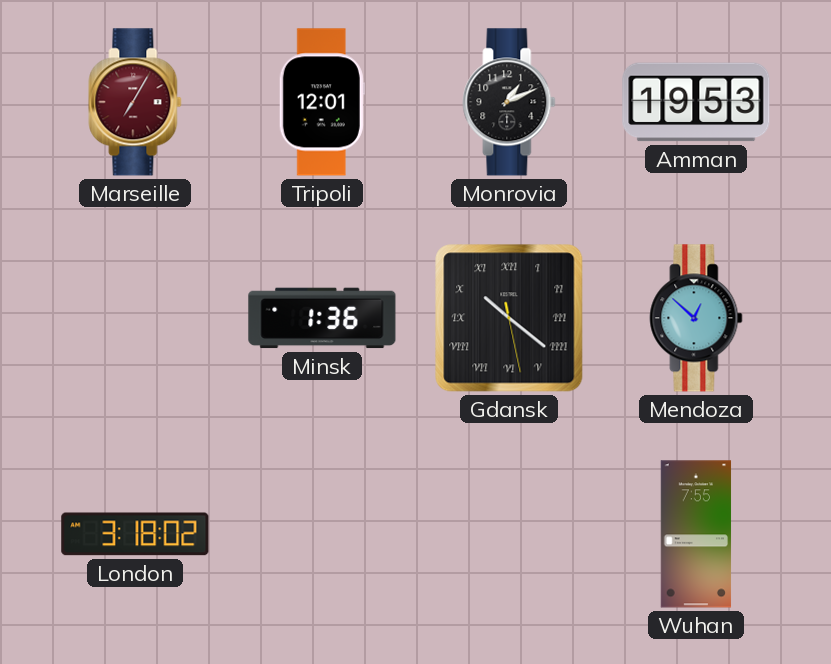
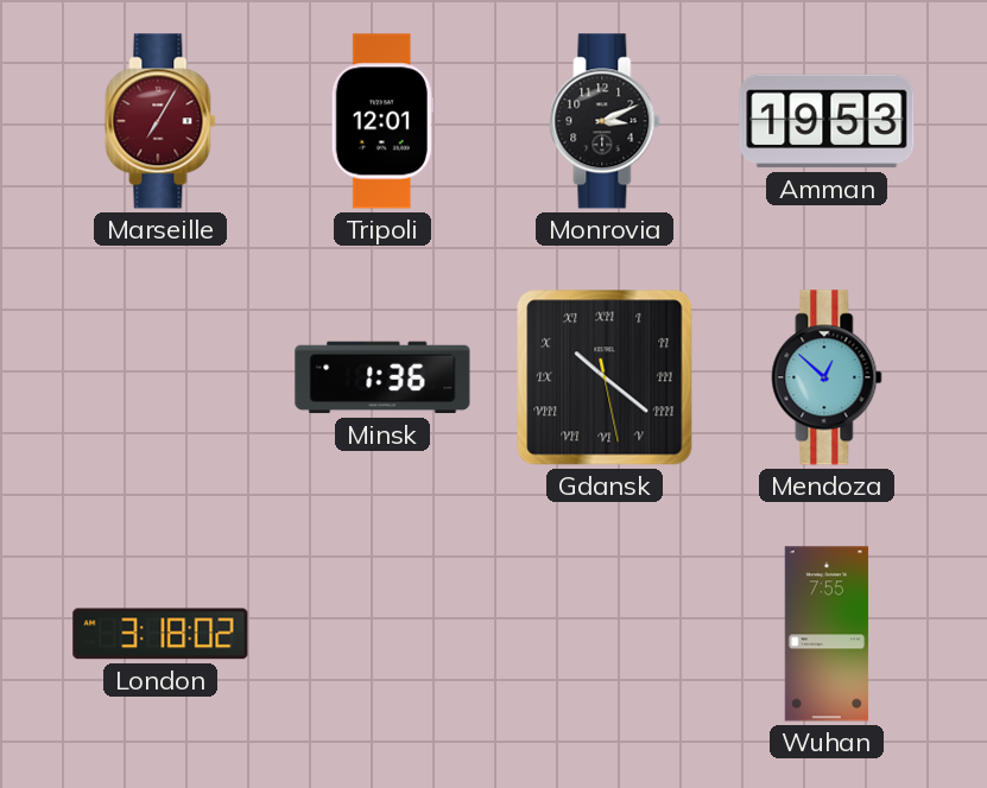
Monrovia: 1:11 -> 3:11
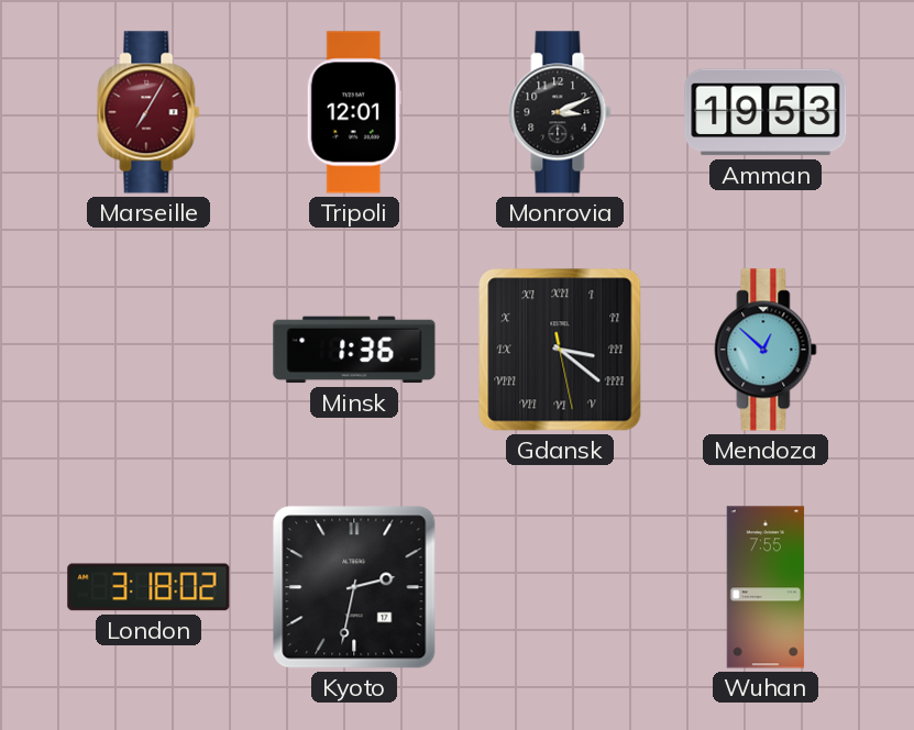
Gdansk: 10:21 -> 3:21
Kyoto: none -> 2:32
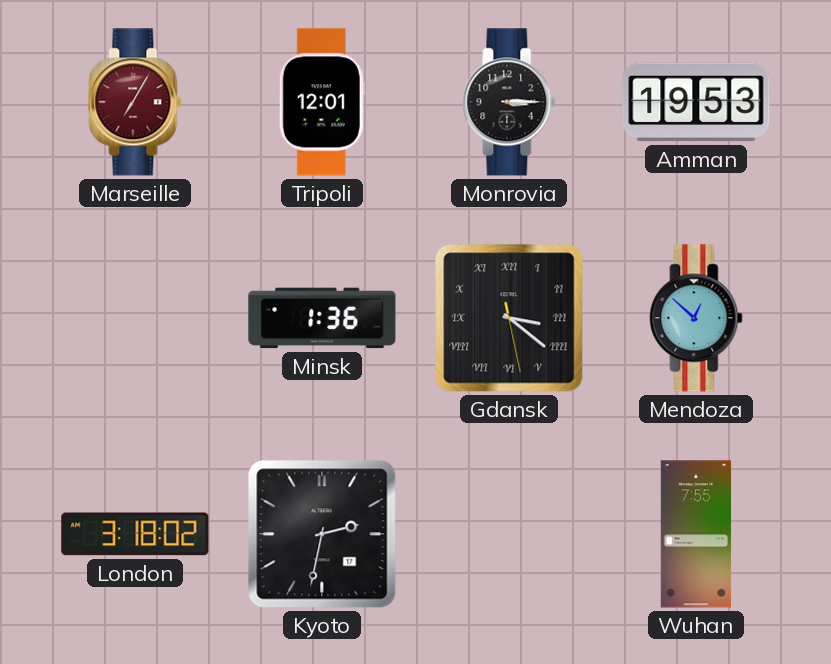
Monrovia: 3:11 -> 3:15
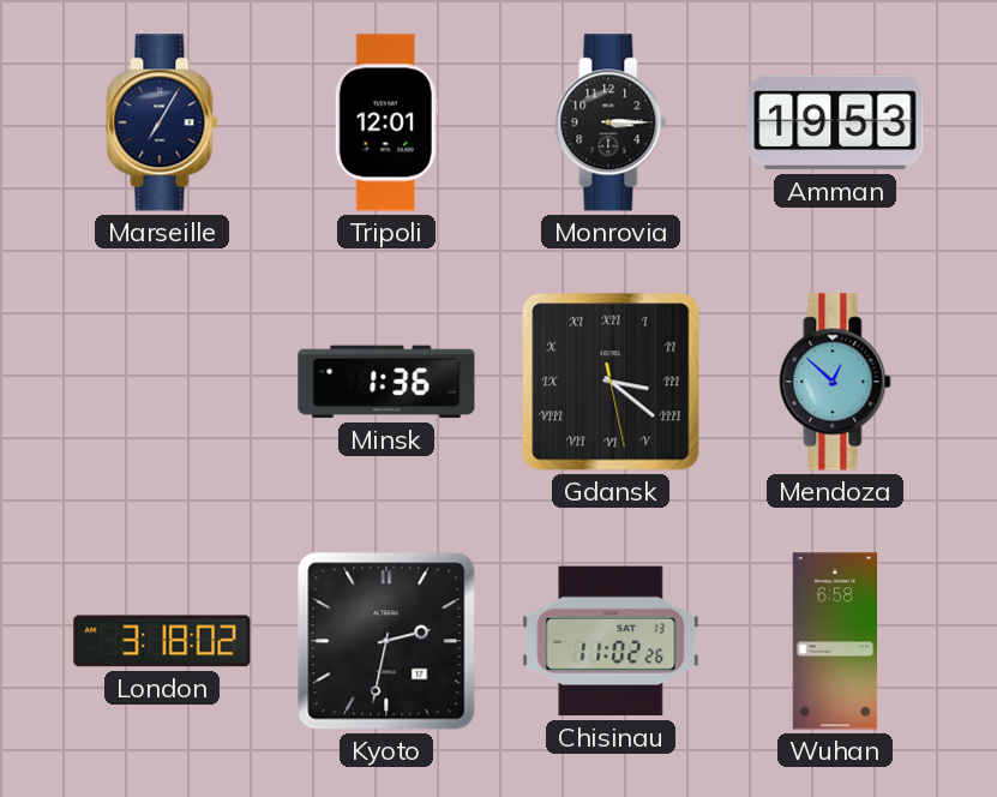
Marseille dial: burgundy -> navy
Chisinau: none -> 11:02
Wuhan: 7:55 -> 6:58
